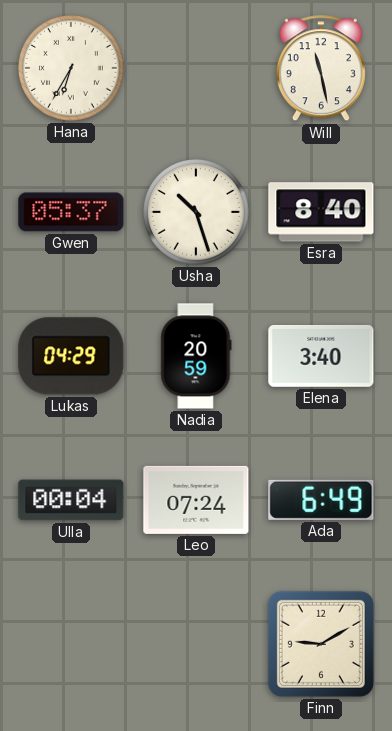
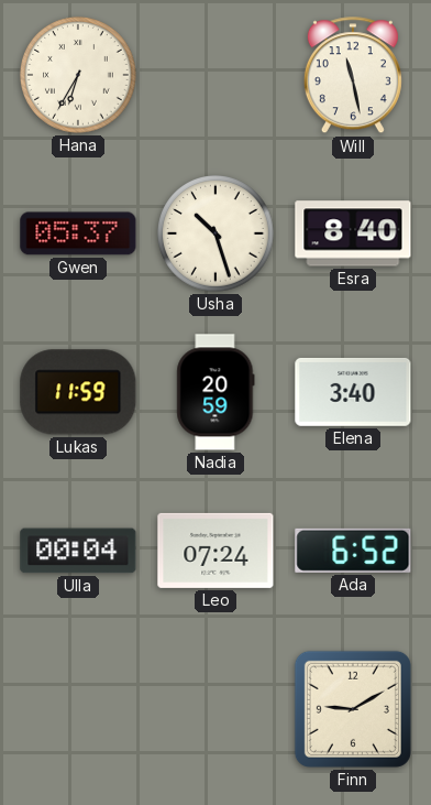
Lukas: 04:29 -> 11:59
Ada: 6:49 -> 6:52
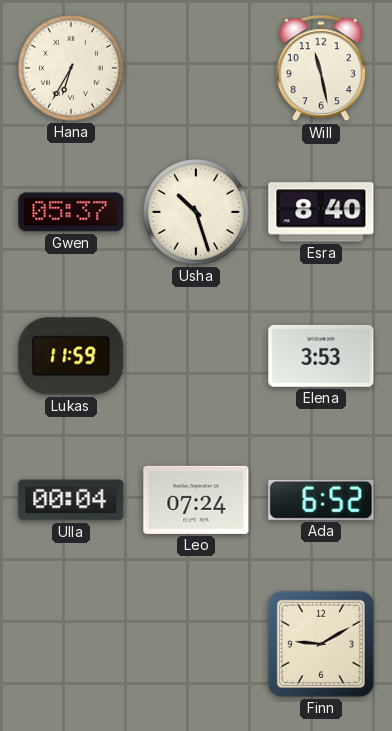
Nadia: 20:59 -> none
Elena: 3:40 -> 3:53
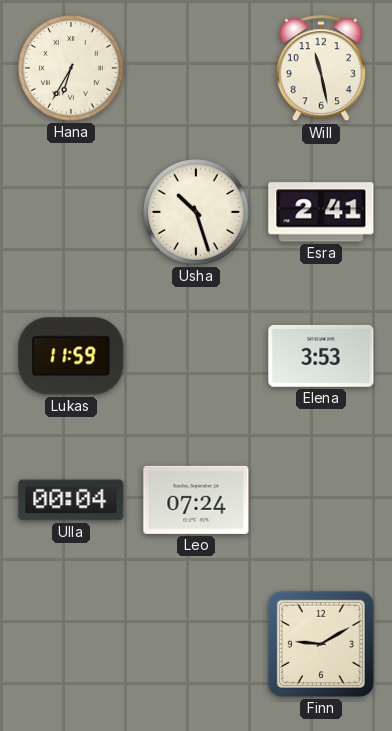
Gwen: 05:37 -> none
Esra: 8:40 -> 2:41
Ada: 6:52 -> none
